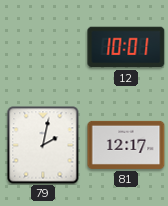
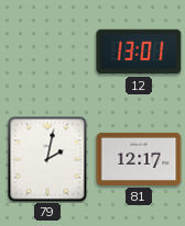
12: 10:01 -> 13:01
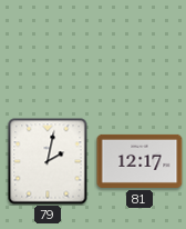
12: 13:01 -> none
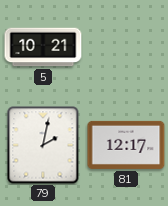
5: none -> 10:21
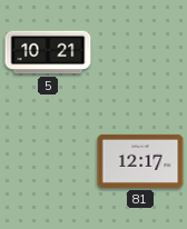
79: 2:02 -> none
